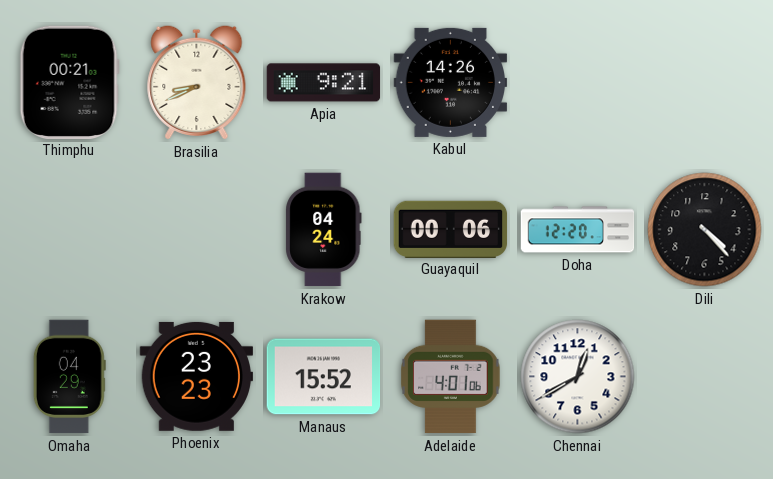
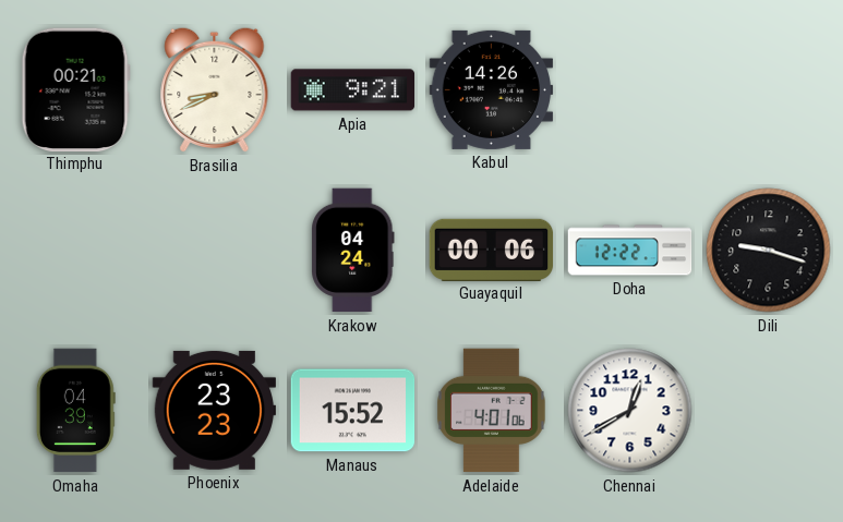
Doha: 12:20 -> 12:22
Dili: 4:23 -> 9:18
Omaha: 04:29 -> 04:39
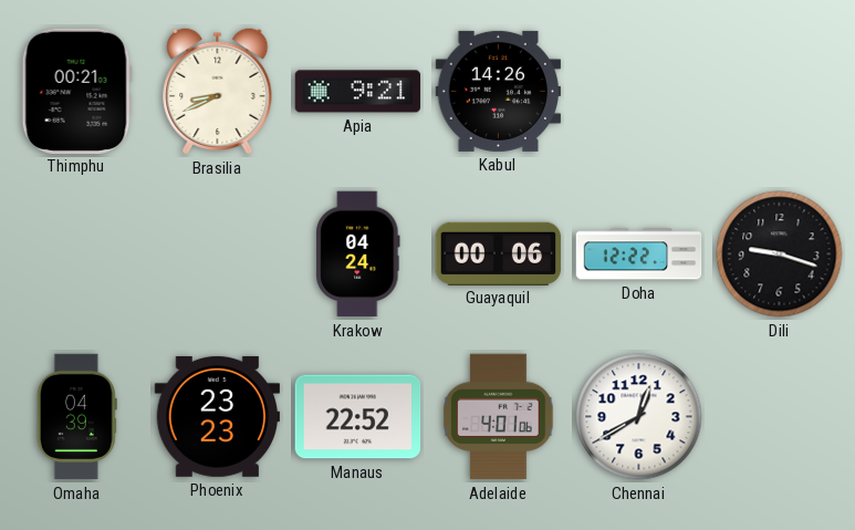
Manaus: 15:52 -> 22:52
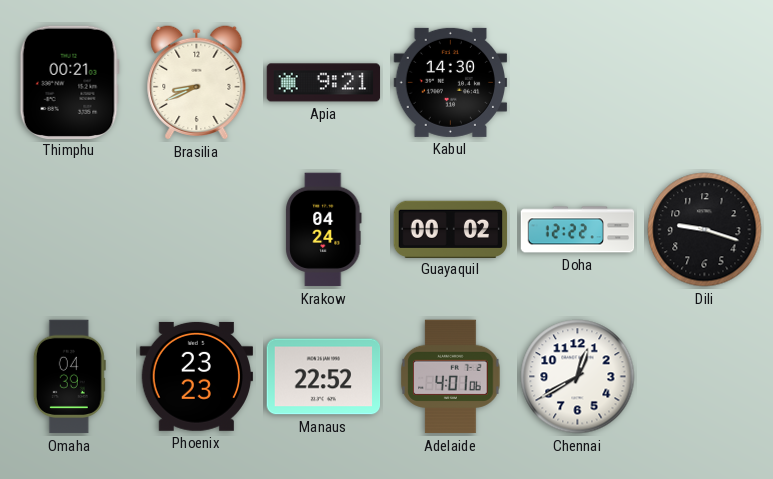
Kabul: 14:26 -> 14:30
Guayaquil: 00:06 -> 00:02
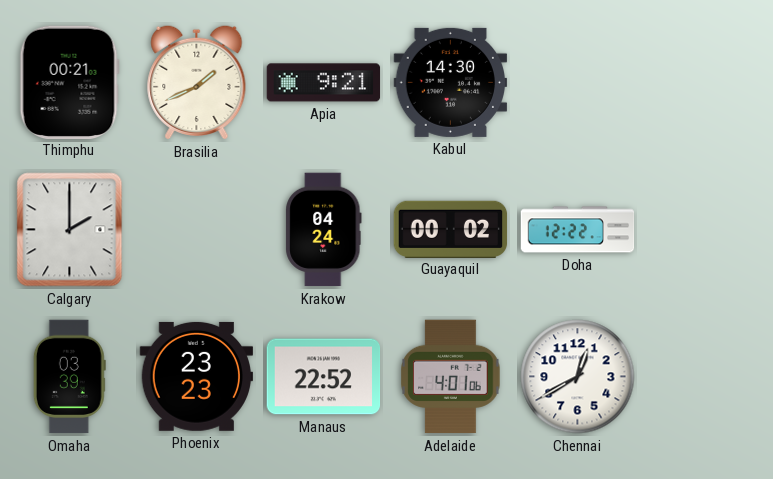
Brasilia: 8:41 -> 1:41
Calgary: none -> 2:00
Dili: 9:18 -> none
Omaha: 04:39 -> 03:39
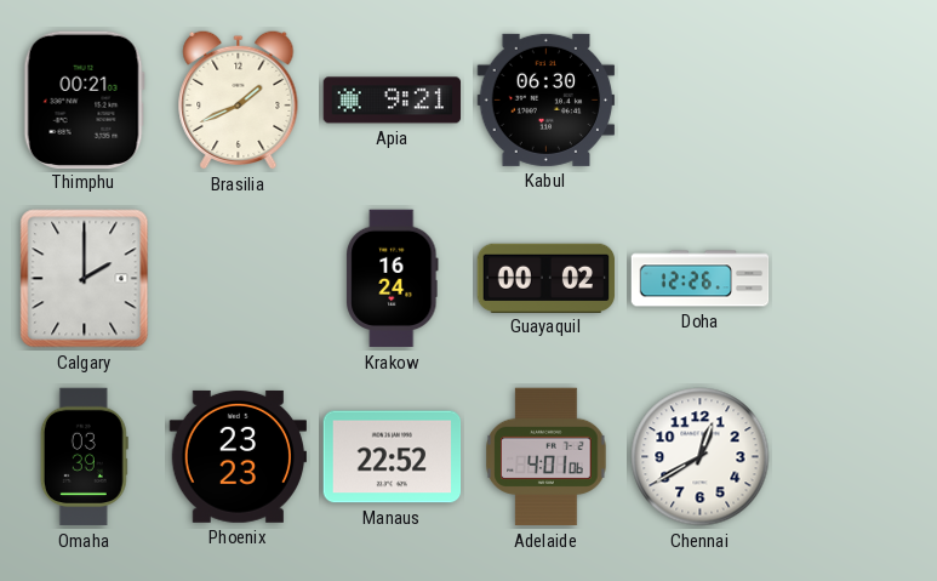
Kabul: 14:30 -> 06:30
Krakow: 04:24 -> 16:24
Doha: 12:22 -> 12:26
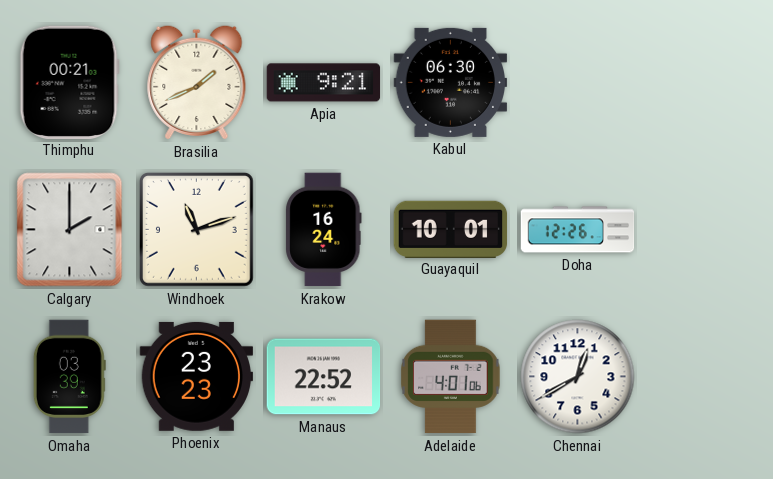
Windhoek: none -> 11:12
Guayaquil: 00:02 -> 10:01
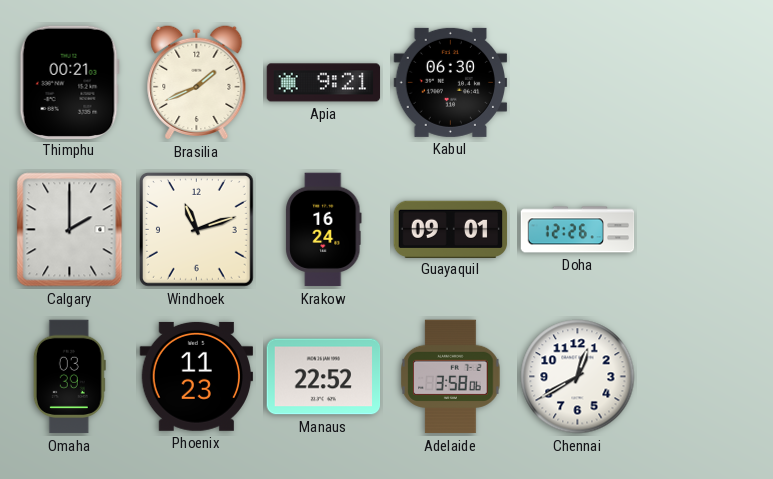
Guayaquil: 10:01 -> 09:01
Phoenix: 23:23 -> 11:23
Adelaide: 4:01 -> 3:58
